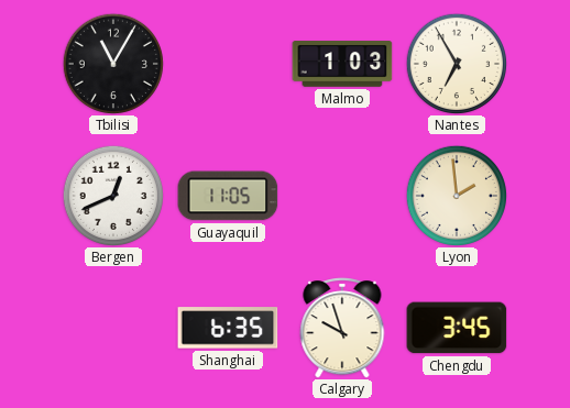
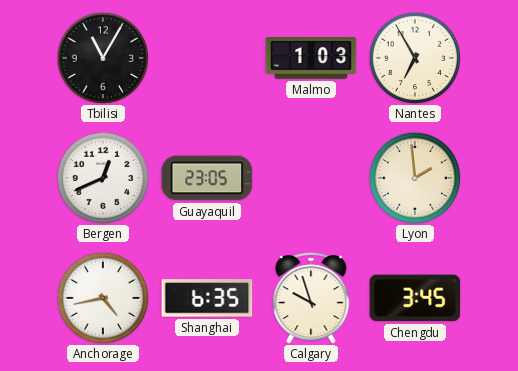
Guayaquil: 11:05 -> 23:05
Anchorage: none -> 4:43
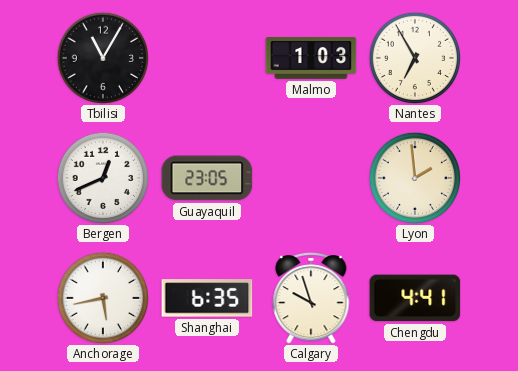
Anchorage: 4:43 -> 5:43
Chengdu: 3:45 -> 4:41
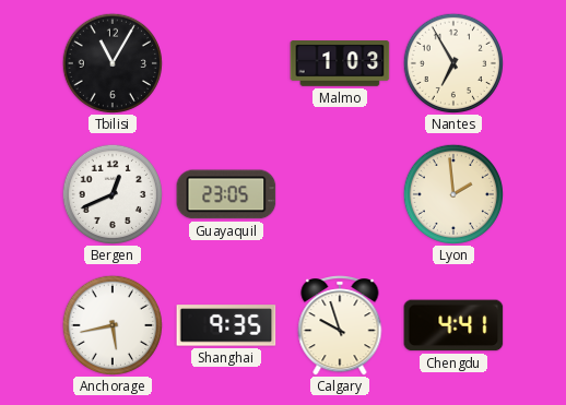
Shanghai: 6:35 -> 9:35
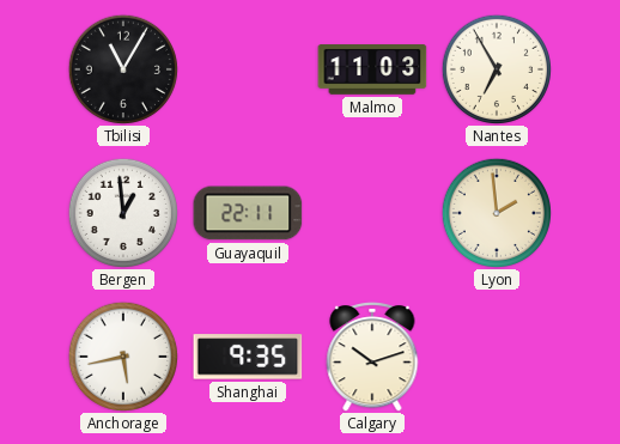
Malmo: 1:03 -> 11:03
Bergen: 12:41 -> 12:59
Guayaquil: 23:05 -> 22:11
Calgary: 9:57 -> 10:12
Chengdu: 4:41 -> none
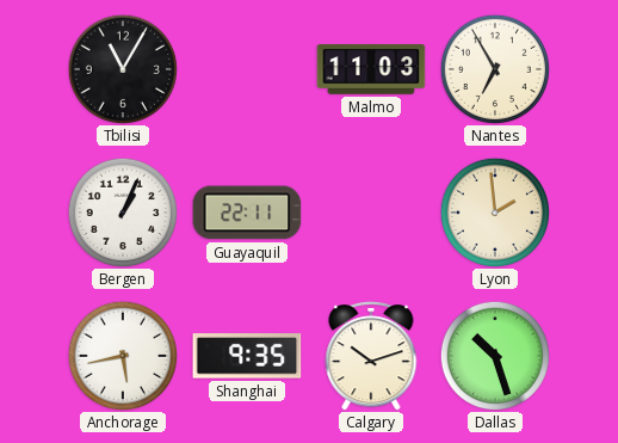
Bergen: 12:59 -> 1:04
Dallas: none -> 10:27
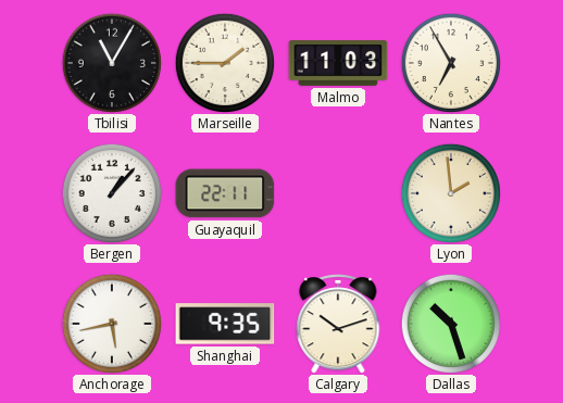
Marseille: none -> 1:45
Bergen: 1:04 -> 1:07
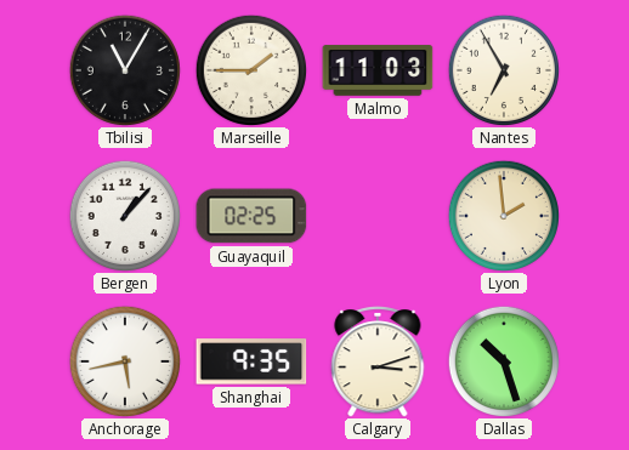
Guayaquil: 22:11 -> 02:25
Calgary: 10:12 -> 3:12
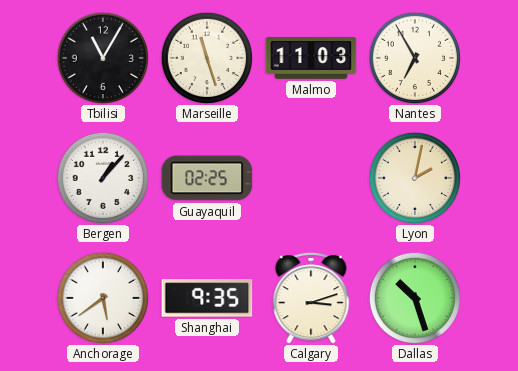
Marseille: 1:45 -> 11:27
Lyon: 1:59 -> 2:02
Anchorage: 5:43 -> 5:39
